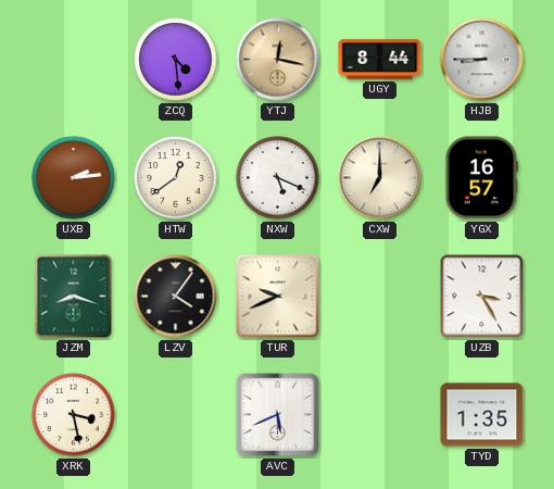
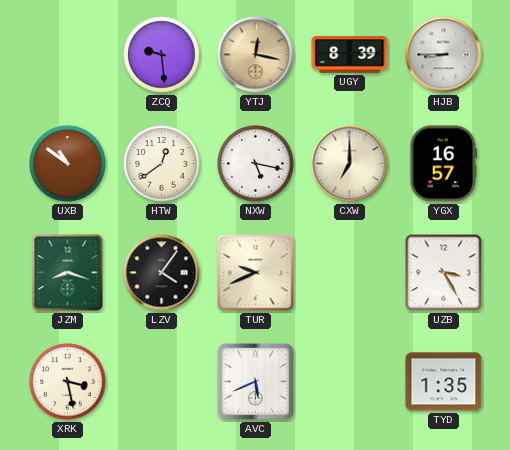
ZCQ: 4:29 -> 9:29
UGY: 8:44 -> 8:39
UXB: 2:14 -> 10:51
NXW: 5:19 -> 5:17
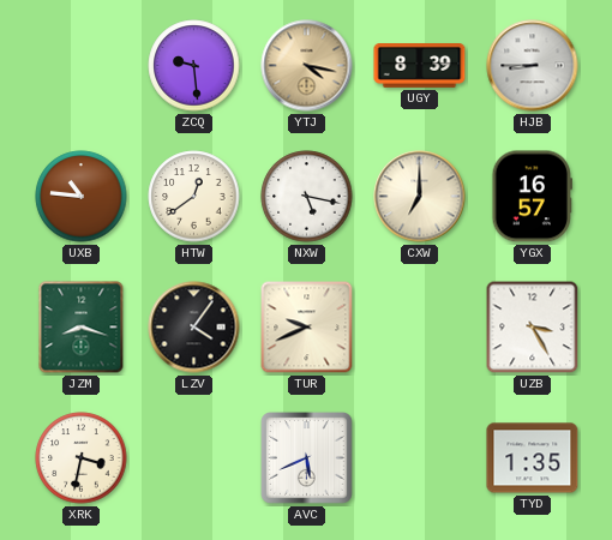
YTJ: 12:17 -> 4:17
UXB: 10:51 -> 10:46
XRK: 3:28 -> 3:32
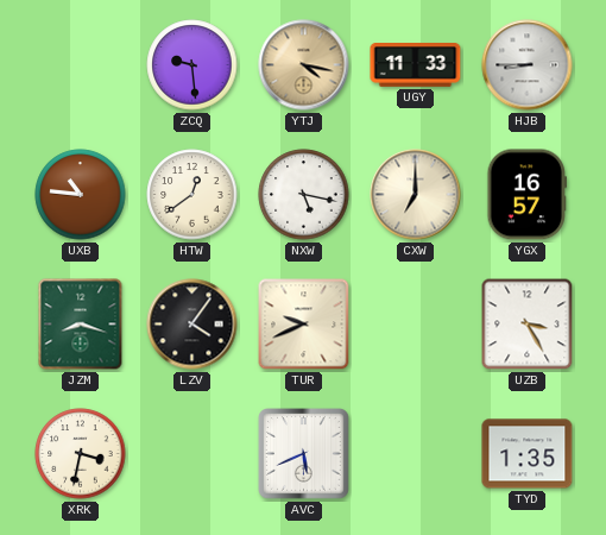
UGY: 8:39 -> 11:33
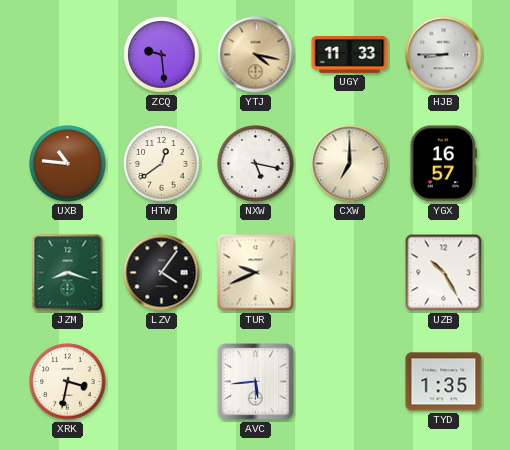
UZB: 3:25 -> 10:25
AVC: 5:41 -> 5:44
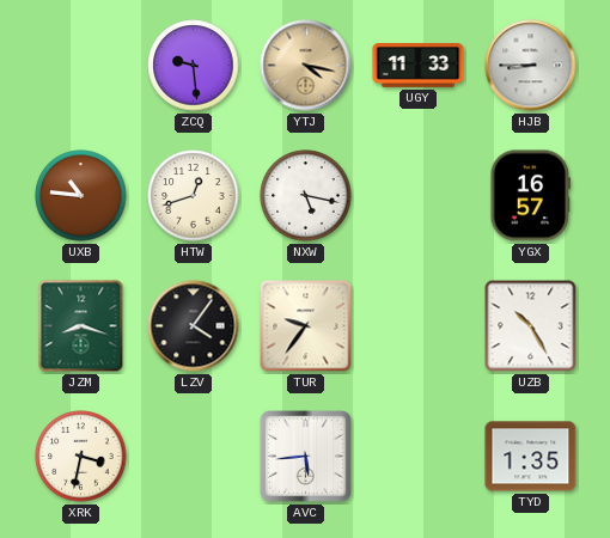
HTW: 12:39 -> 12:42
CXW: 7:00 -> none
TUR: 9:41 -> 9:36
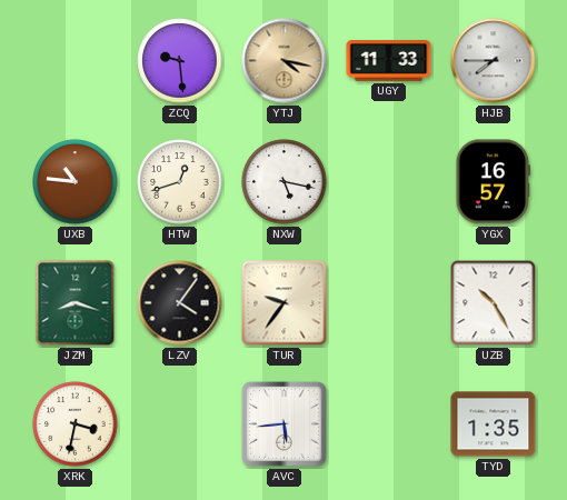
HJB: 8:45 -> 7:45
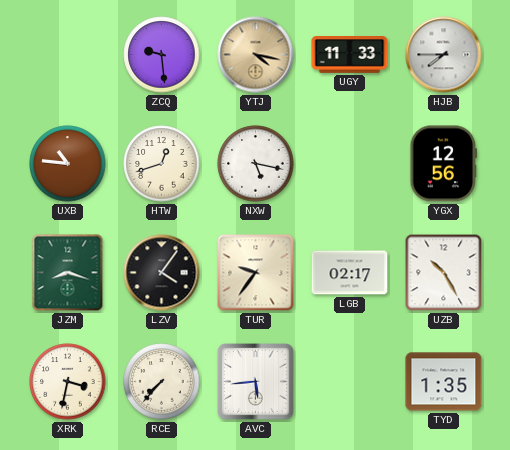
YGX: 16:57 -> 12:56
LGB: none -> 02:17
RCE: none -> 7:37
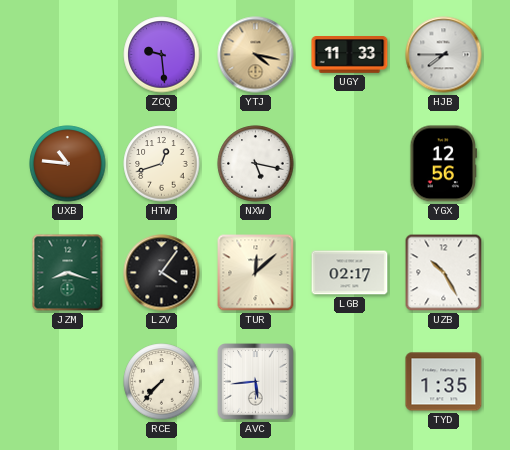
TUR: 9:36 -> 12:08
XRK: 3:32 -> none
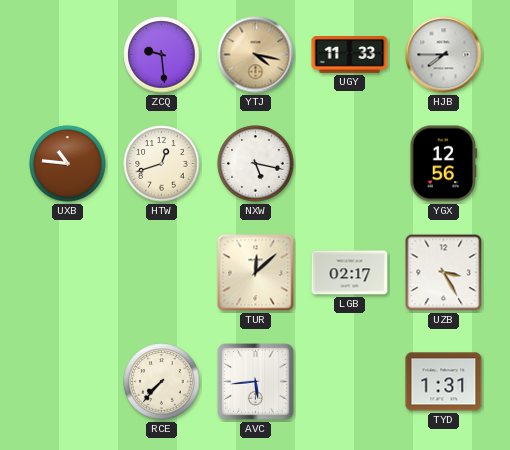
JZM: 8:18 -> none
LZV: 4:06 -> none
UZB: 10:25 -> 3:25
TYD: 1:35 -> 1:31
